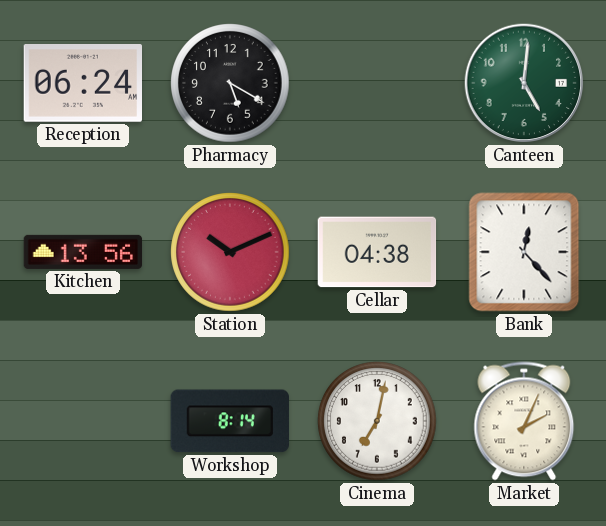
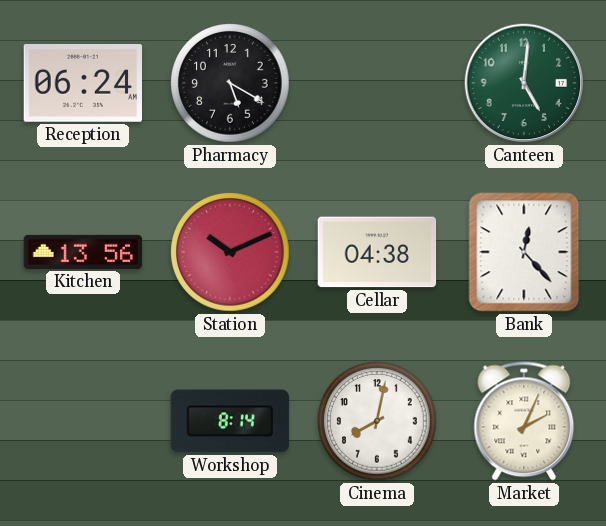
Cinema: 7:02 -> 8:02
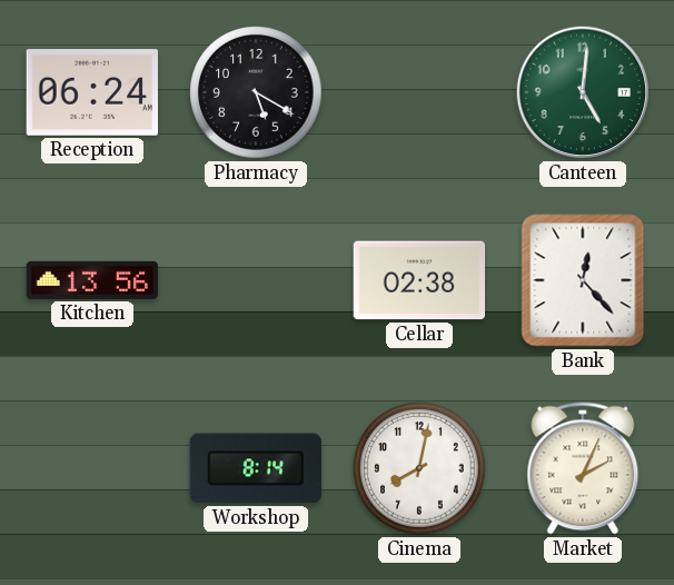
Station: 10:11 -> none
Cellar: 04:38 -> 02:38
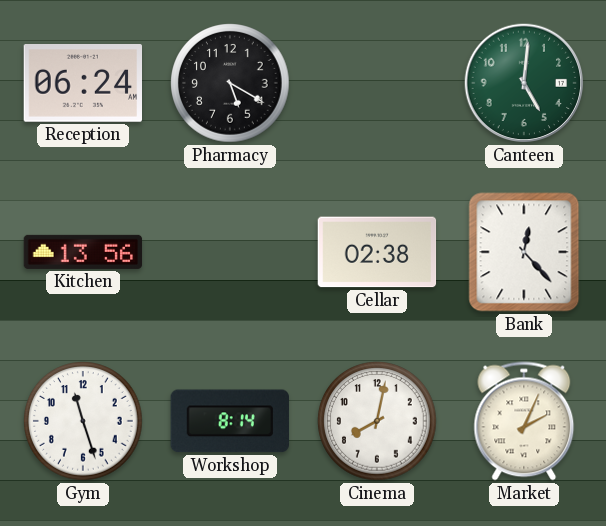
Gym: none -> 11:27
